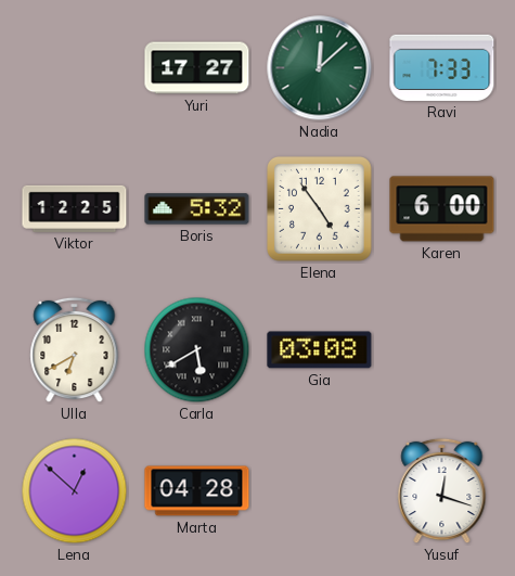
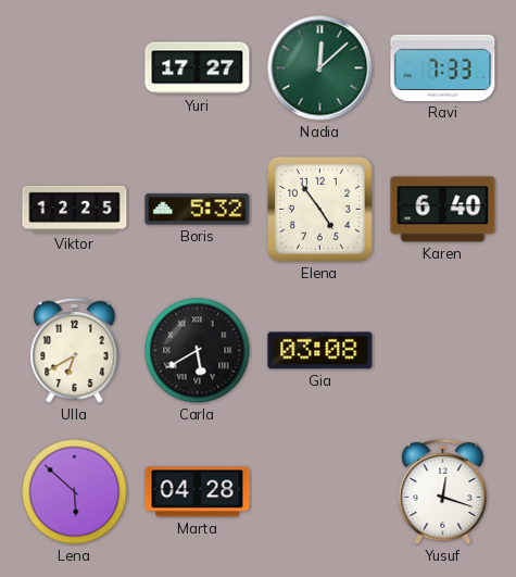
Karen: 6:00 -> 6:40
Lena: 12:52 -> 5:52
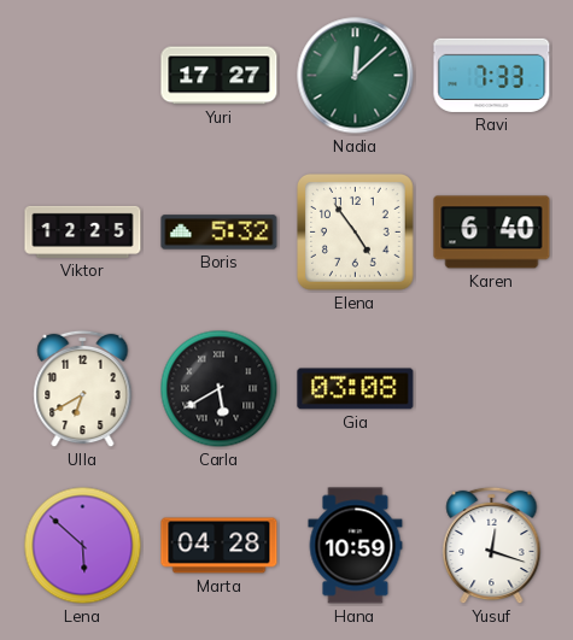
Hana: none -> 10:59
